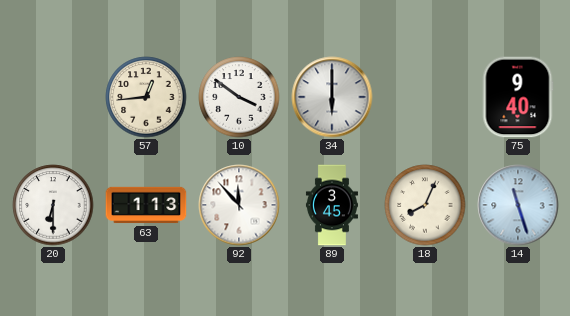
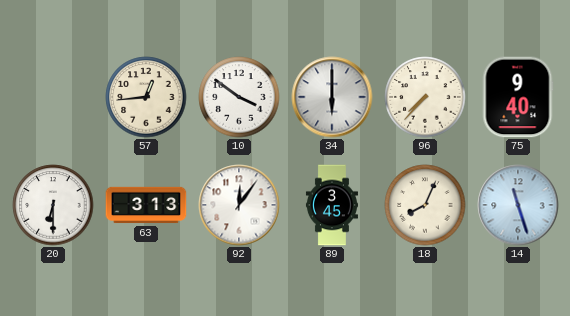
96: none -> 7:37
63: 1:13 -> 3:13
92: 11:53 -> 12:06
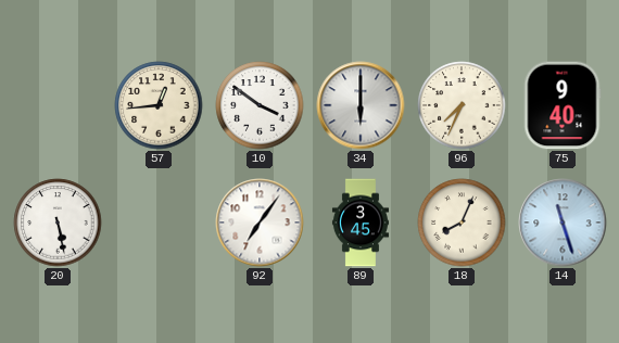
96: 7:37 -> 7:34
20: 6:30 -> 5:28
63: 3:13 -> none
92: 12:06 -> 7:06
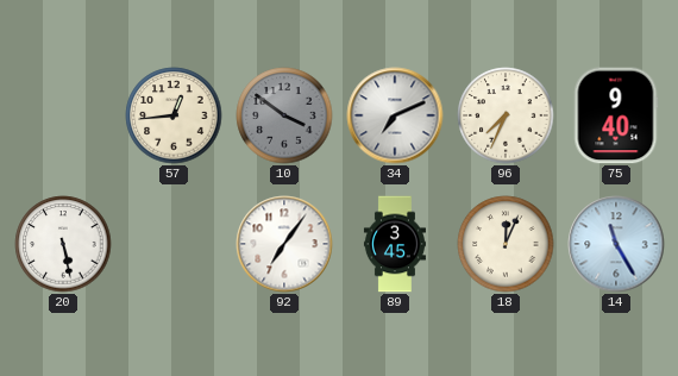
10 dial: white -> grey
34: 6:00 -> 7:11
18: 8:04 -> 12:04
14: 11:27 -> 11:25
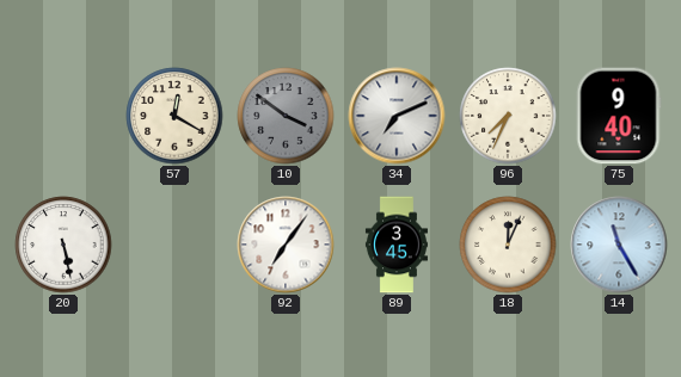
57: 12:44 -> 12:20
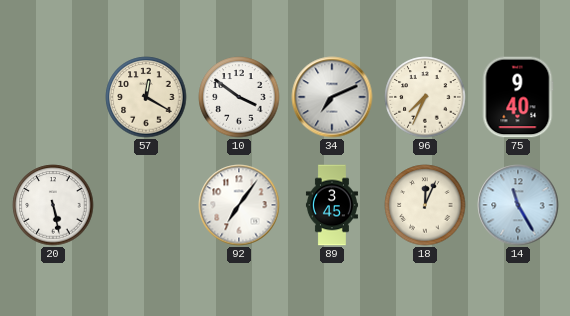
10 dial: grey -> white
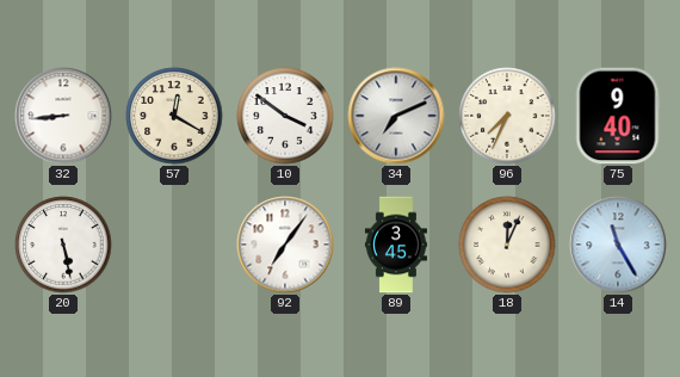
32: none -> 8:44
